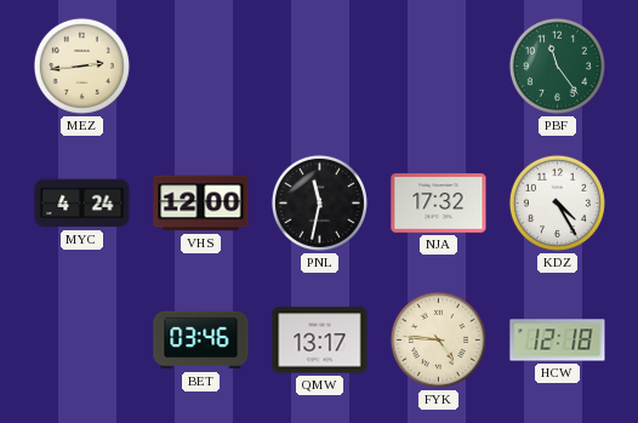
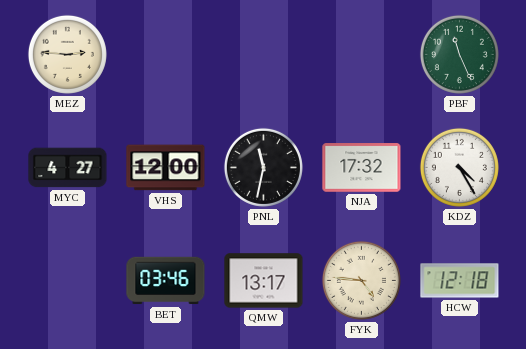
MEZ: 2:44 -> 2:46
PBF: 11:24 -> 11:26
MYC: 4:24 -> 4:27
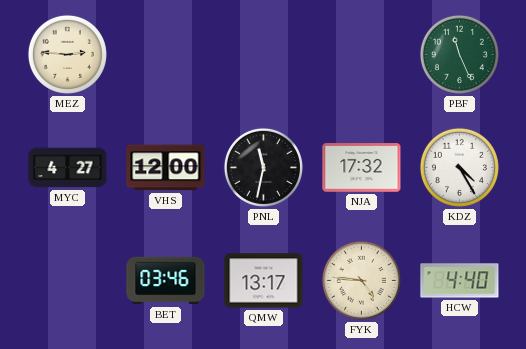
HCW: 12:18 -> 4:40
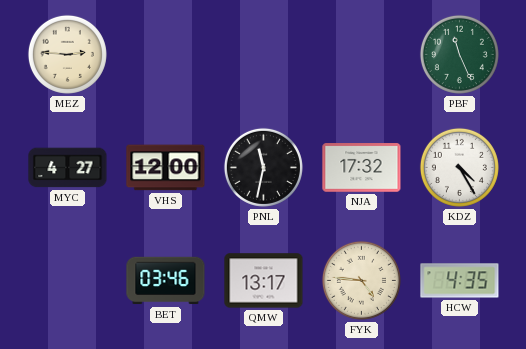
HCW: 4:40 -> 4:35
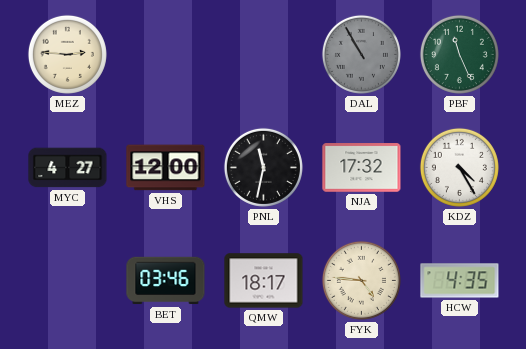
DAL: none -> 10:55
QMW: 13:17 -> 18:17
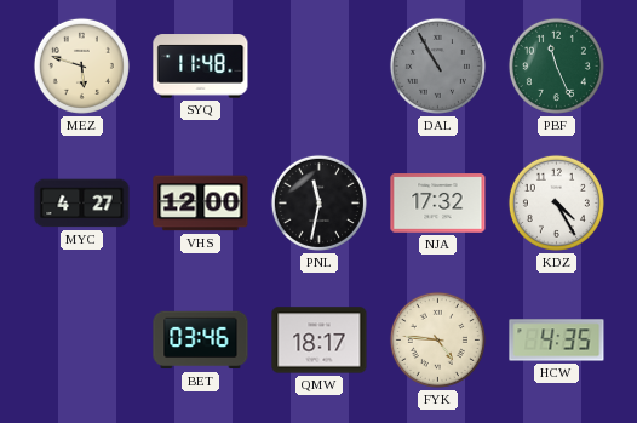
MEZ: 2:46 -> 5:48
SYQ: none -> 11:48
